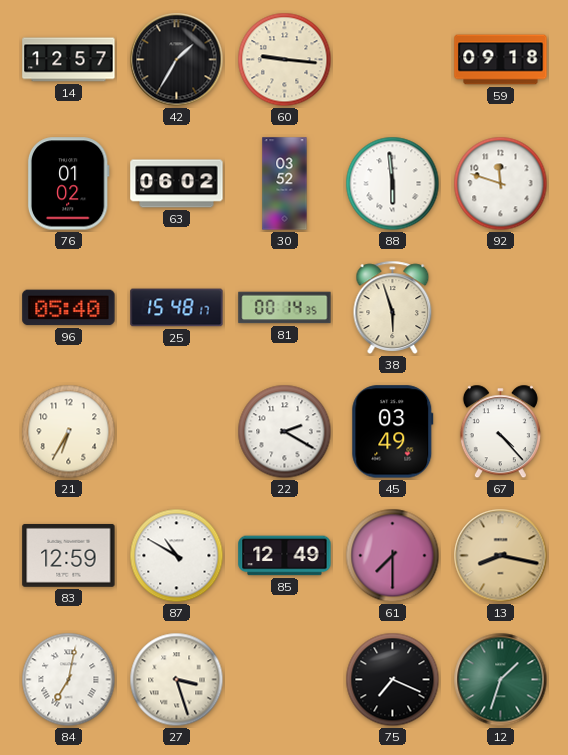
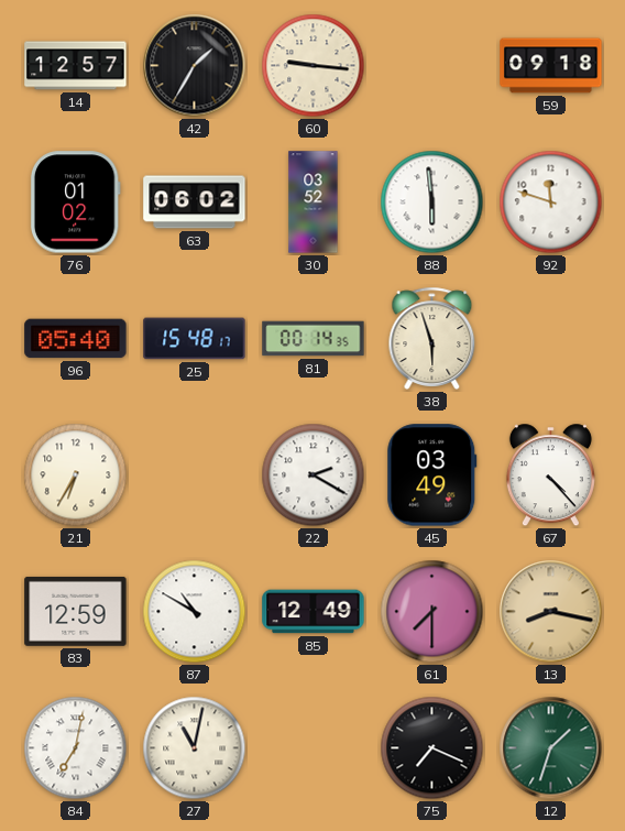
27: 3:27 -> 11:02
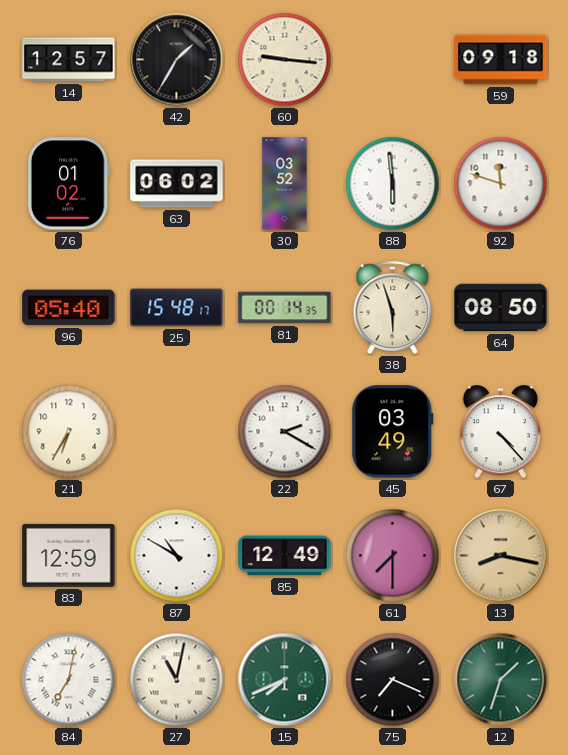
64: none -> 08:50
15: none -> 7:41
